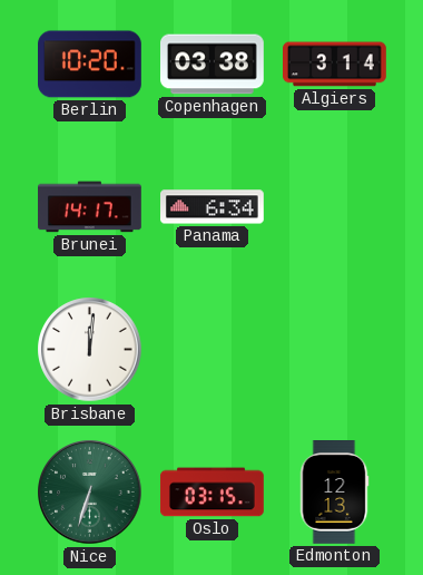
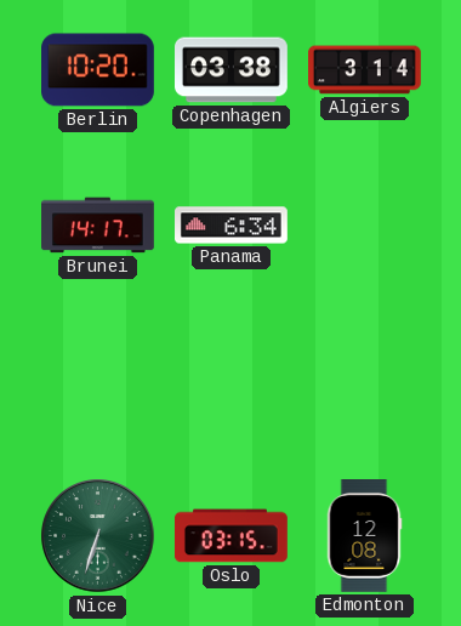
Brisbane: 12:01 -> none
Edmonton: 12:13 -> 12:08
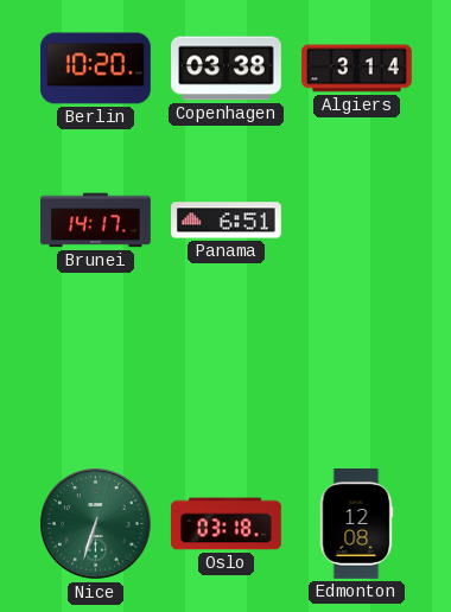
Panama: 6:34 -> 6:51
Oslo: 03:15 -> 03:18
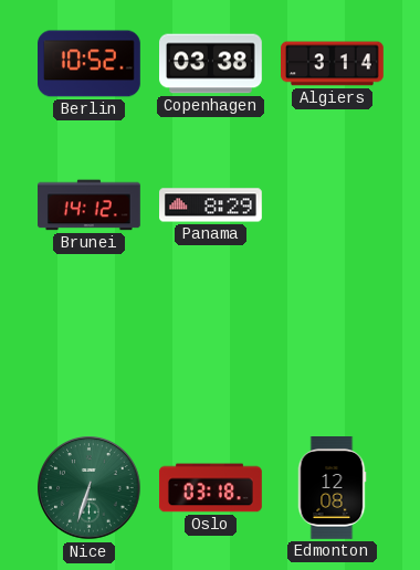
Berlin: 10:20 -> 10:52
Brunei: 14:17 -> 14:12
Panama: 6:51 -> 8:29
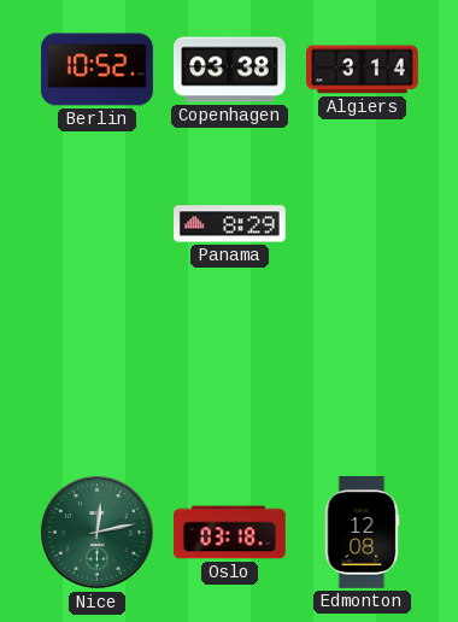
Brunei: 14:12 -> none
Nice: 6:33 -> 12:13
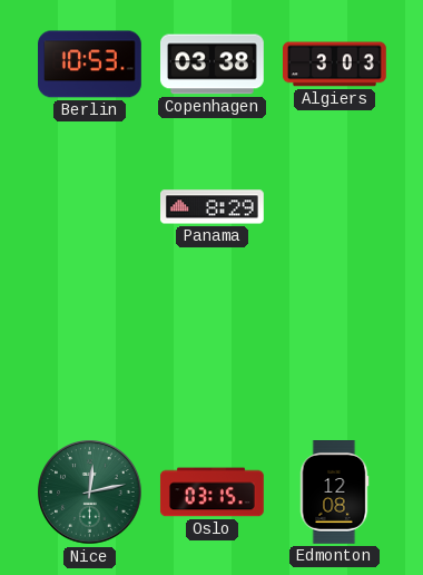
Berlin: 10:52 -> 10:53
Algiers: 3:14 -> 3:03
Oslo: 03:18 -> 03:15
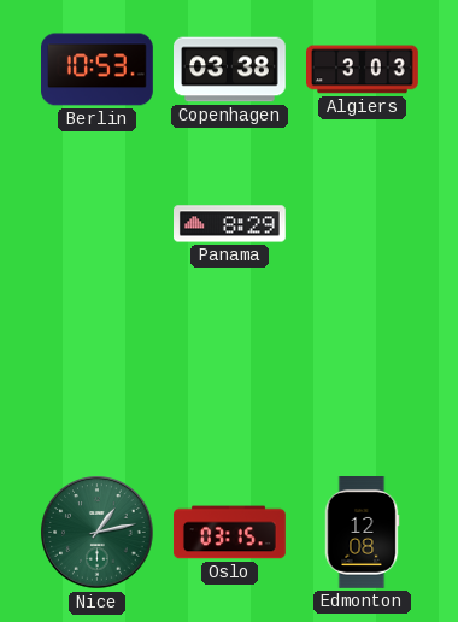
Nice: 12:13 -> 1:13
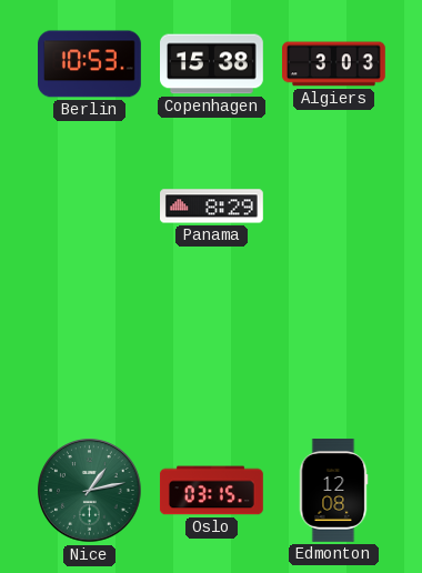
Copenhagen: 03:38 -> 15:38
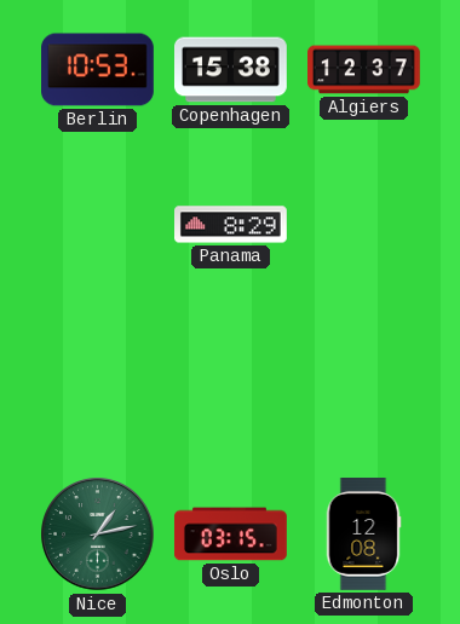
Algiers: 3:03 -> 12:37
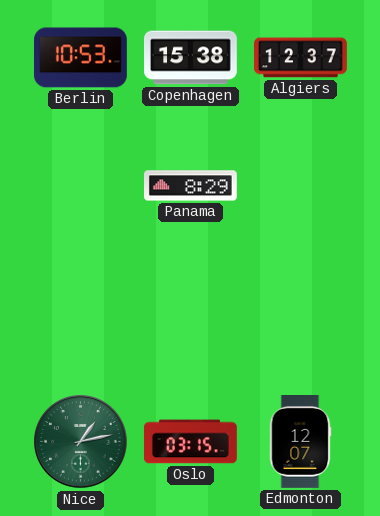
Edmonton: 12:08 -> 12:07
